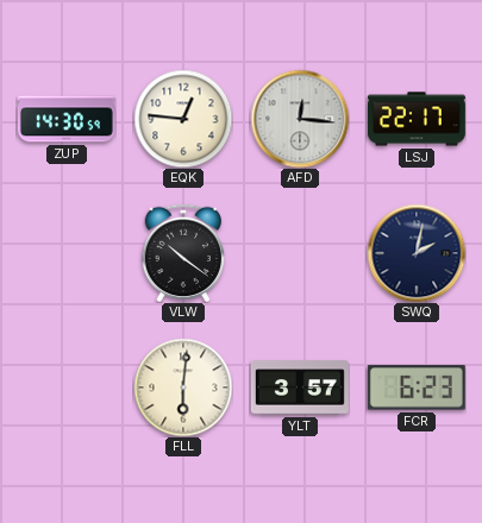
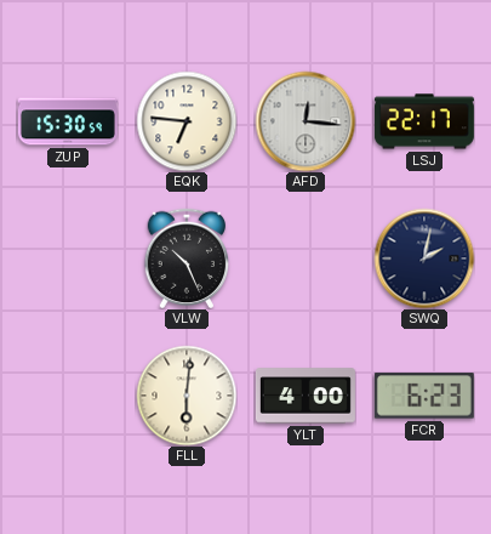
ZUP: 14:30 -> 15:30
EQK: 12:46 -> 6:46
VLW: 10:21 -> 10:26
YLT: 3:57 -> 4:00
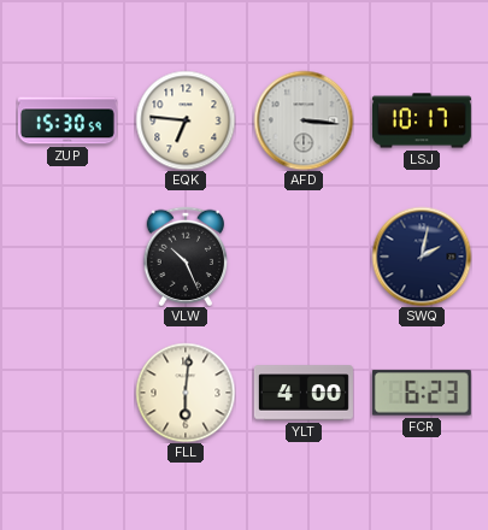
AFD: 12:16 -> 3:16
LSJ: 22:17 -> 10:17
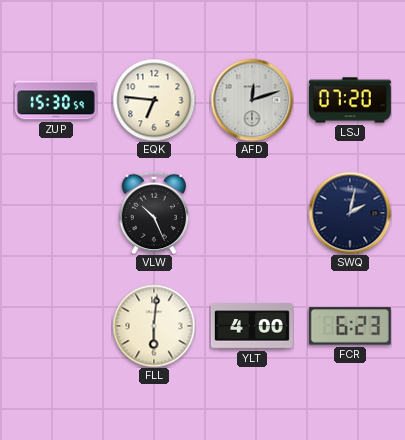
AFD: 3:16 -> 12:12
LSJ: 10:17 -> 07:20
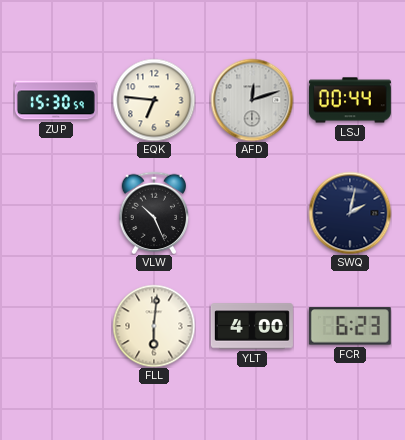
LSJ: 07:20 -> 00:44
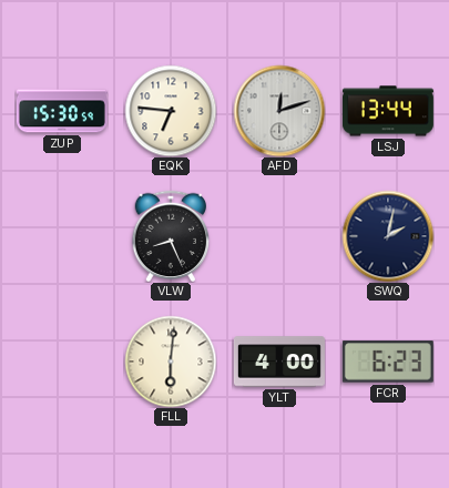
LSJ: 00:44 -> 13:44
VLW: 10:26 -> 8:26
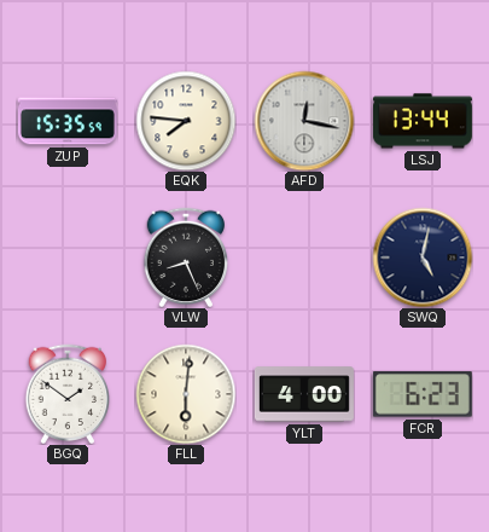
ZUP: 15:30 -> 15:35
EQK: 6:46 -> 7:46
AFD: 12:12 -> 12:17
SWQ: 2:02 -> 5:02
BGQ: none -> 1:51
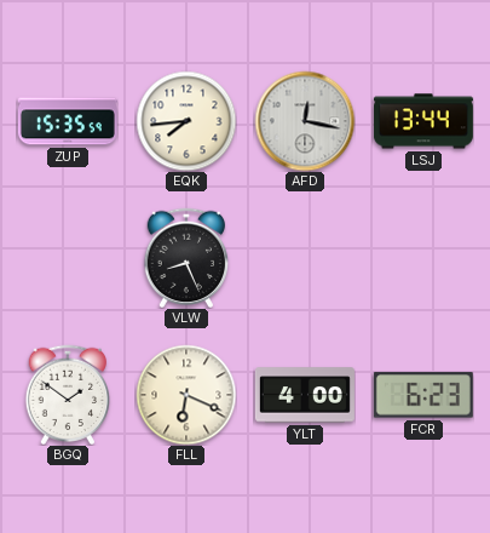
EQK: 7:46 -> 7:44
SWQ: 5:02 -> none
FLL: 6:01 -> 6:19
